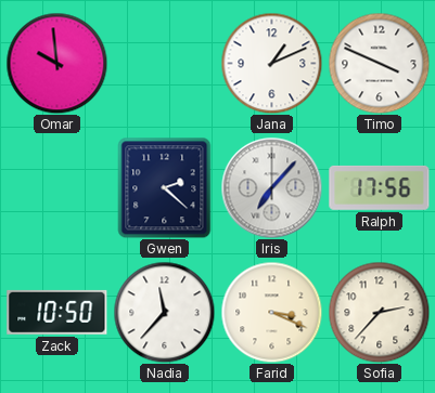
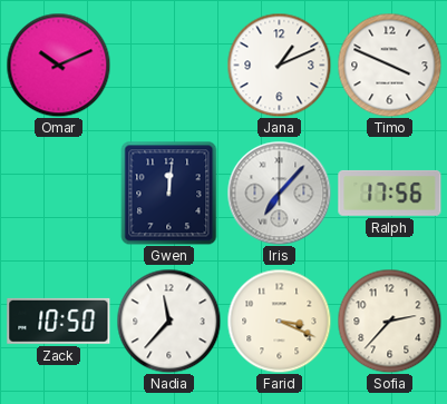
Omar: 9:59 -> 10:11
Gwen: 2:22 -> 12:01
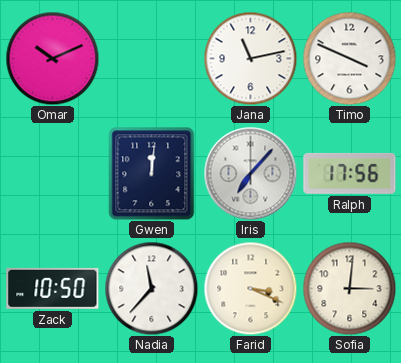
Jana: 1:11 -> 11:13
Sofia: 2:37 -> 3:01
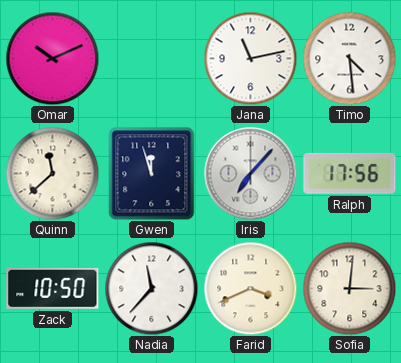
Timo: 3:49 -> 4:29
Quinn: none -> 11:38
Gwen: 12:01 -> 11:57
Farid: 3:19 -> 3:41
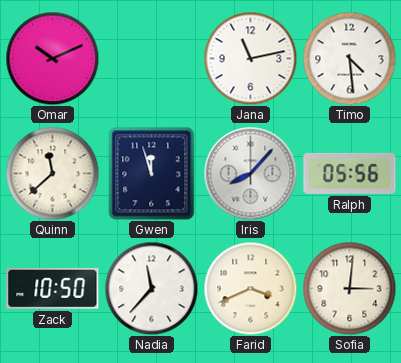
Iris: 7:07 -> 8:07
Ralph: 17:56 -> 05:56
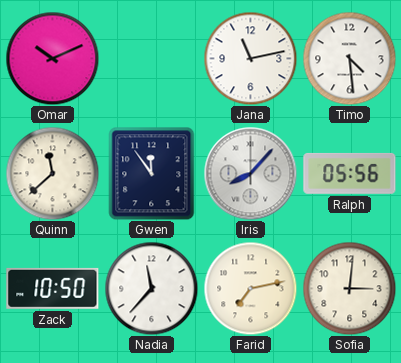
Gwen: 11:57 -> 11:54
Farid: 3:41 -> 7:13
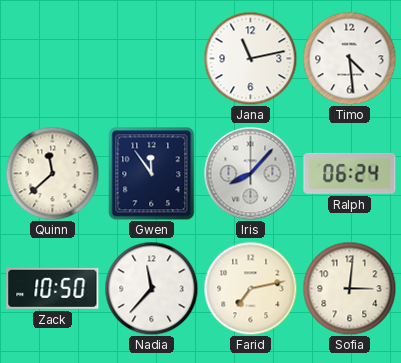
Omar: 10:11 -> none
Ralph: 05:56 -> 06:24
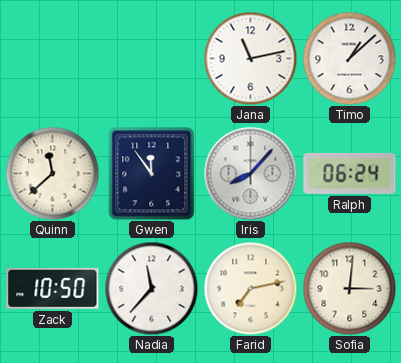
Timo: 4:29 -> 1:08
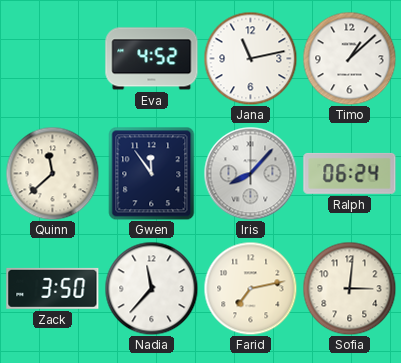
Eva: none -> 4:52
Zack: 10:50 -> 3:50
